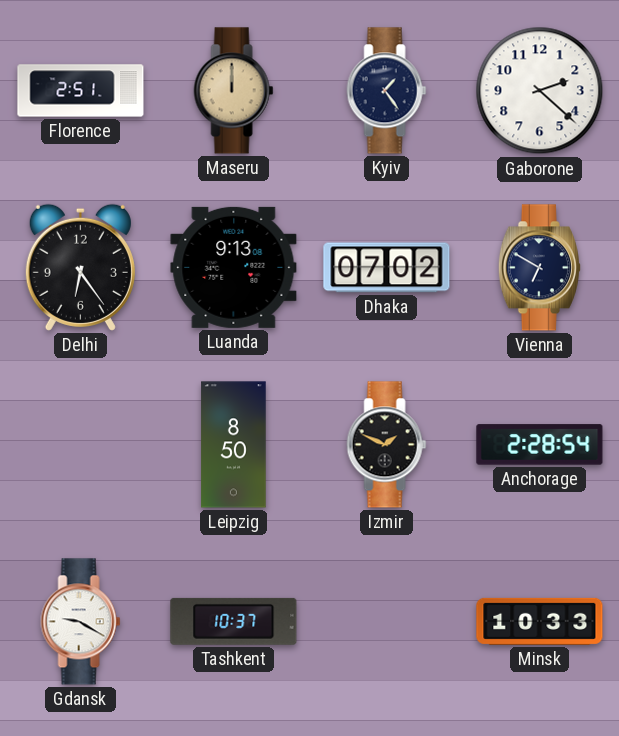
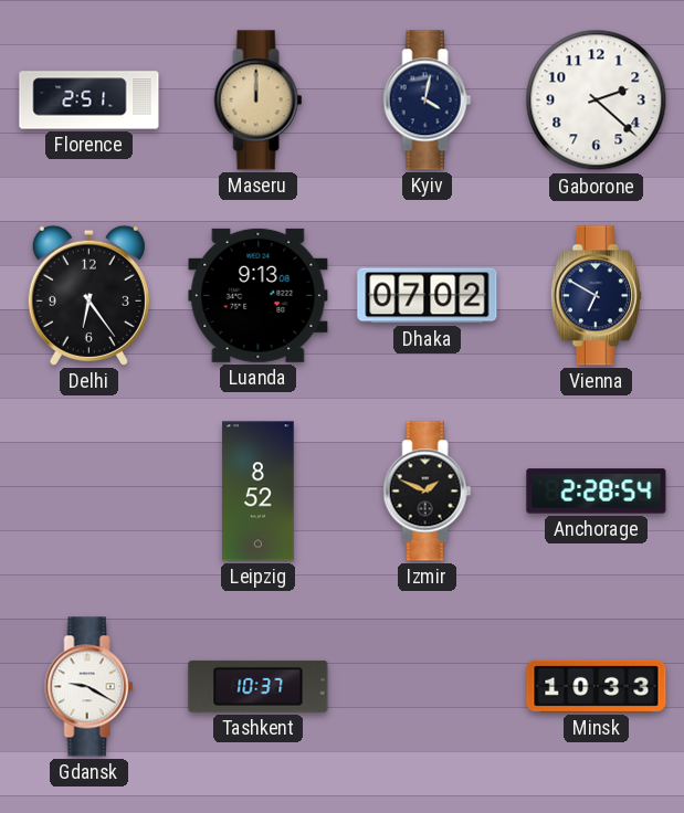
Kyiv: 1:24 -> 4:02
Leipzig: 8:50 -> 8:52
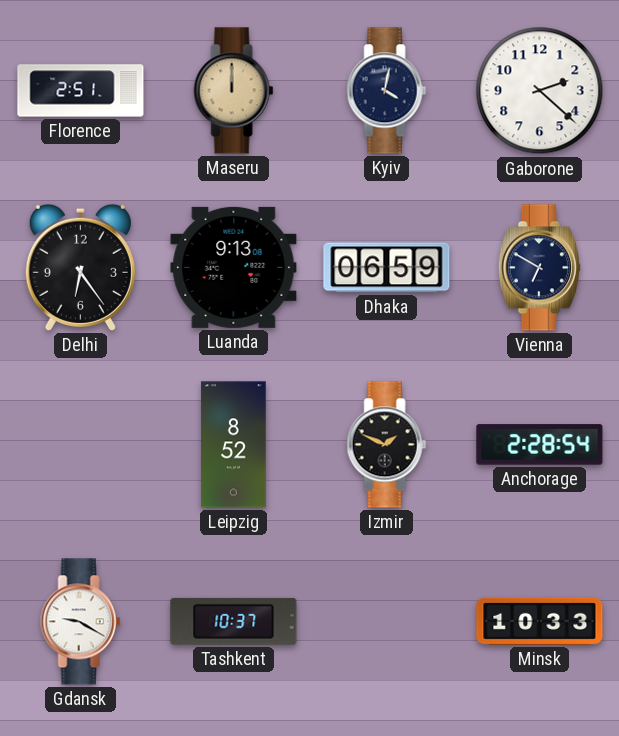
Dhaka: 07:02 -> 06:59
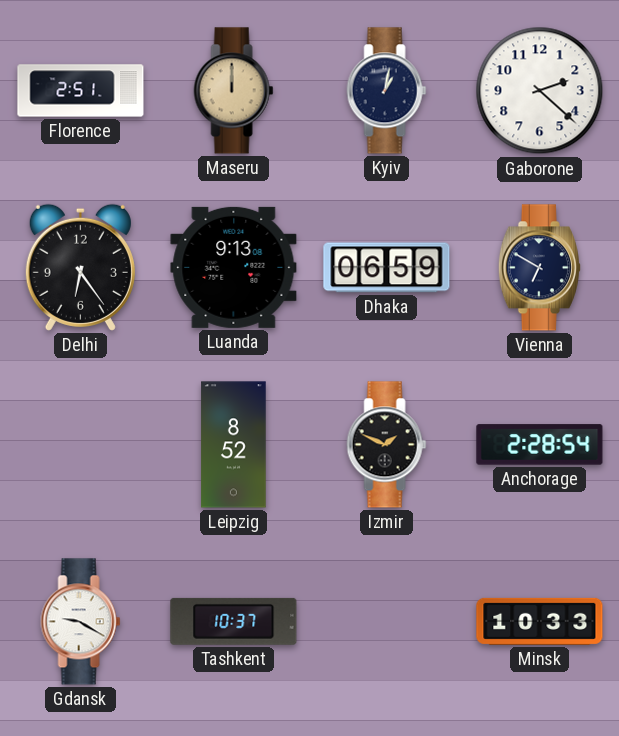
Kyiv: 4:02 -> 1:02
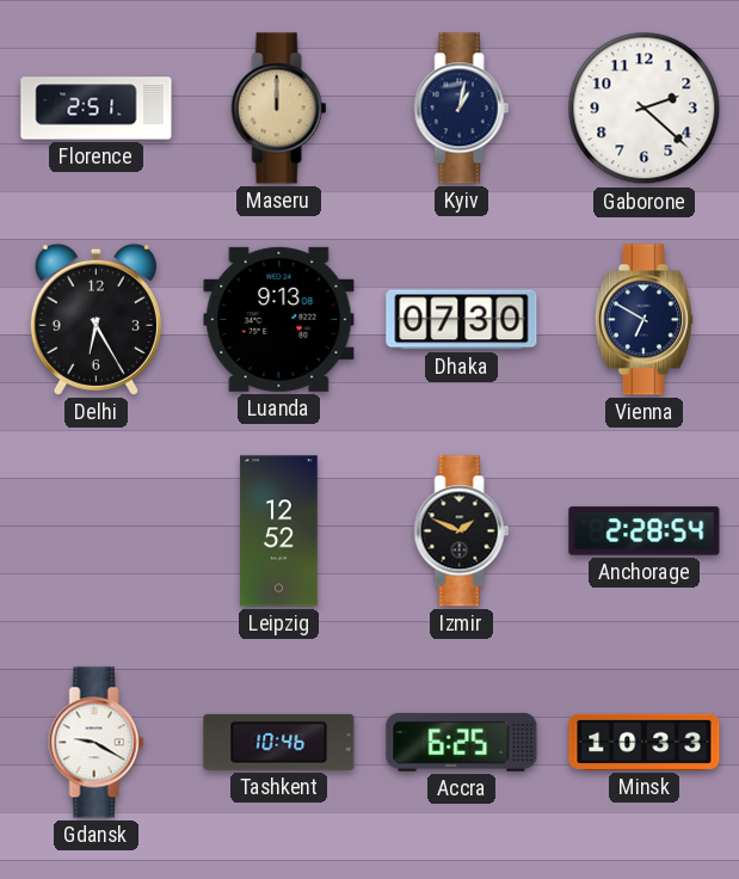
Delhi: 6:24 -> 6:25
Dhaka: 06:59 -> 07:30
Leipzig: 8:52 -> 12:52
Tashkent: 10:37 -> 10:46
Accra: none -> 6:25
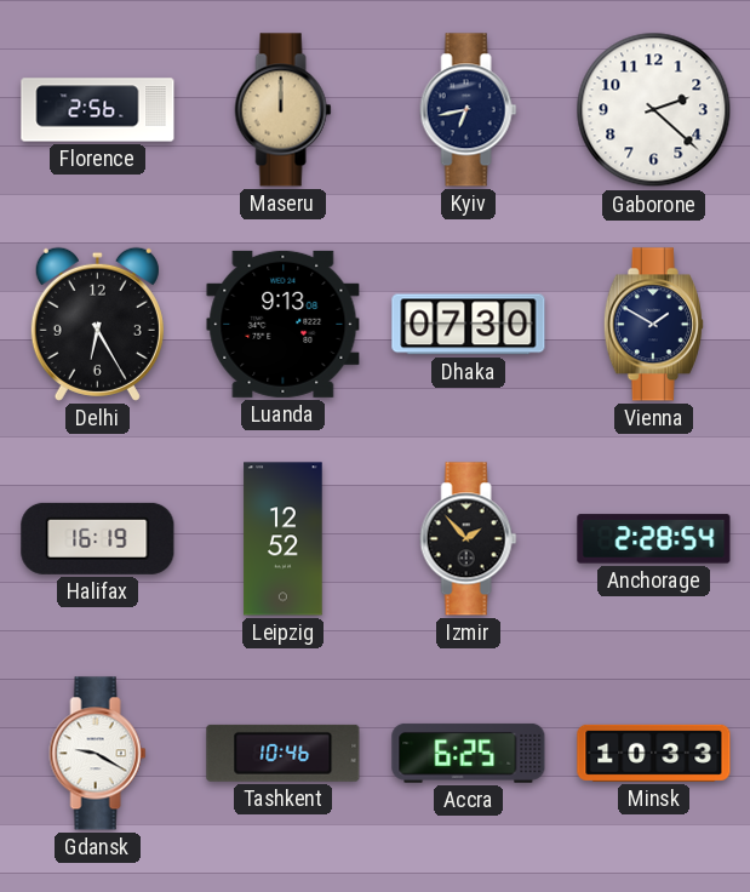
Florence: 2:51 -> 2:56
Kyiv: 1:02 -> 6:43
Vienna: 6:50 -> 1:50
Halifax: none -> 16:19
Izmir: 1:49 -> 1:53
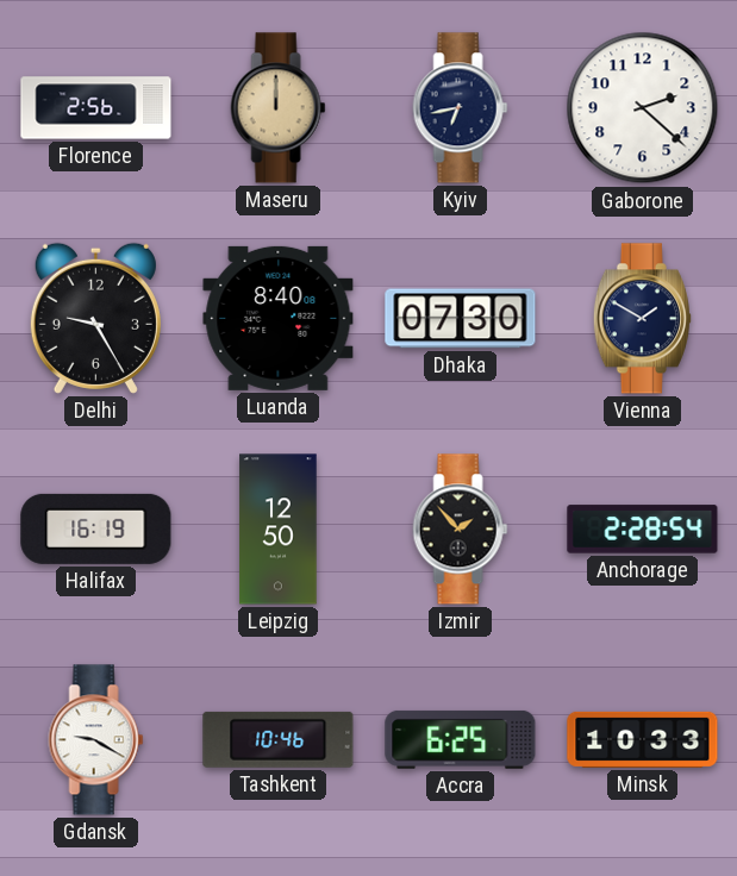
Delhi: 6:25 -> 9:25
Luanda: 9:13 -> 8:40
Leipzig: 12:52 -> 12:50
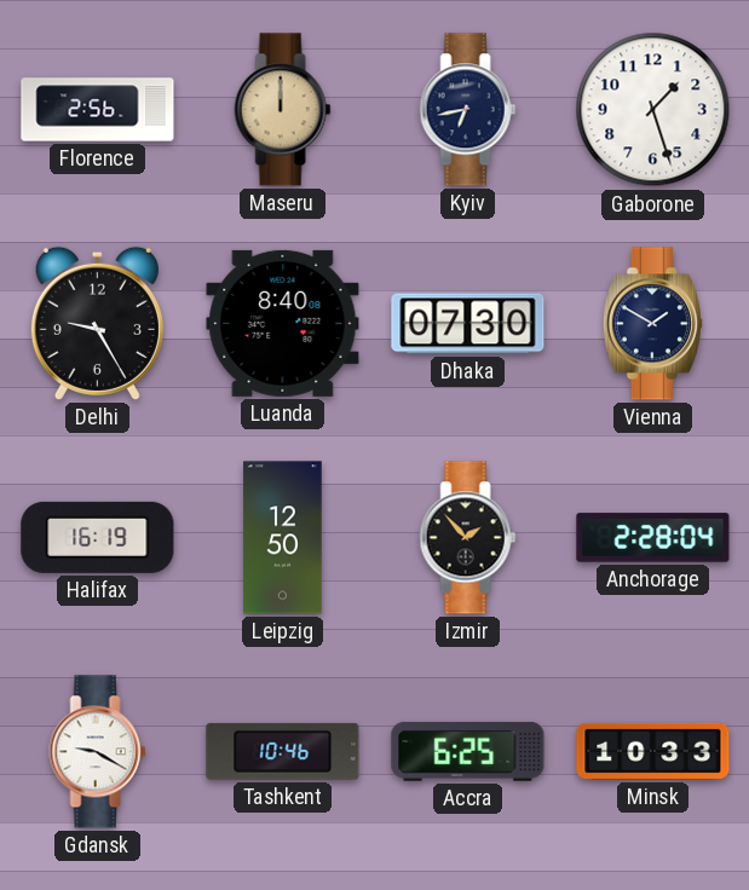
Gaborone: 2:22 -> 1:27
Anchorage: 2:28:54 -> 2:28:04
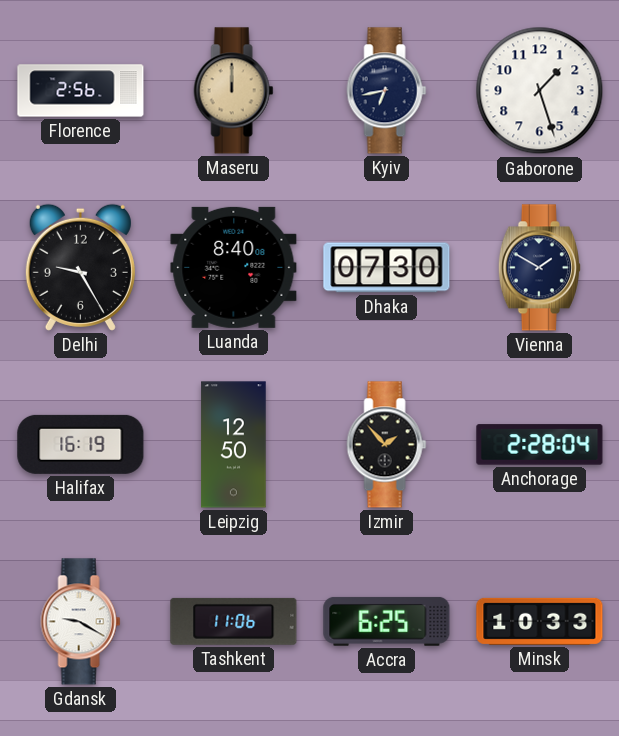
Tashkent: 10:46 -> 11:06
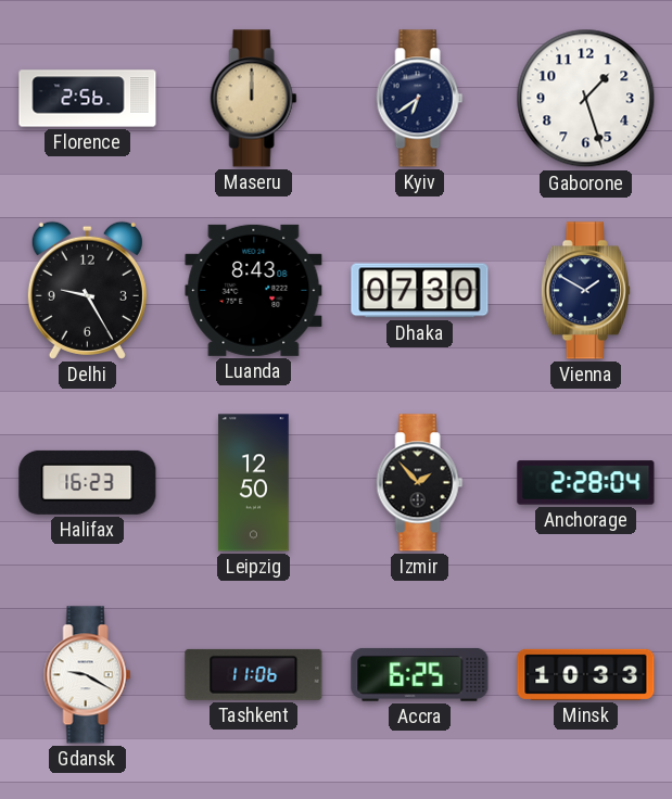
Kyiv: 6:43 -> 6:39
Luanda: 8:40 -> 8:43
Halifax: 16:19 -> 16:23
